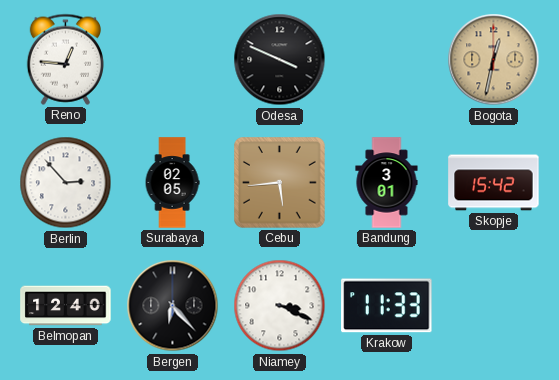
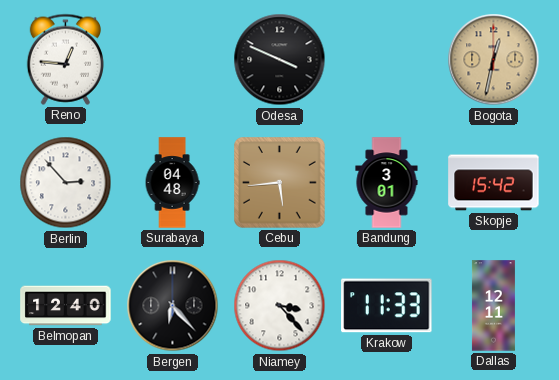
Surabaya: 02:05 -> 04:48
Niamey: 3:19 -> 3:23
Dallas: none -> 12:11
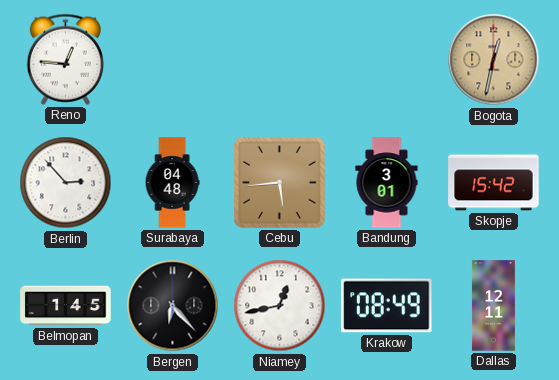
Odesa: 3:49 -> none
Belmopan: 12:40 -> 1:45
Niamey: 3:23 -> 12:43
Krakow: 11:33 -> 08:49
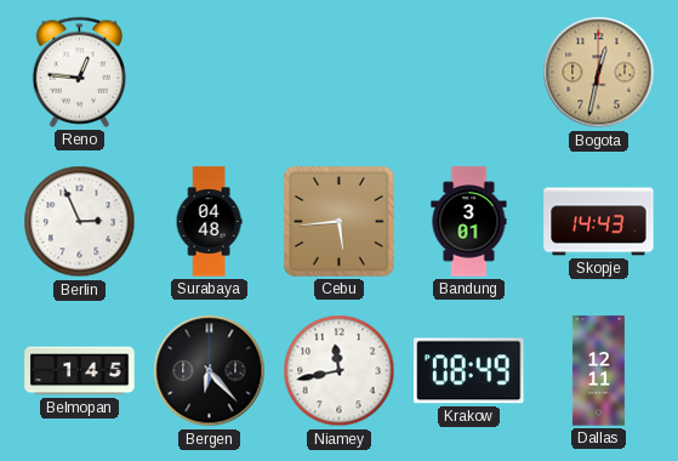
Berlin: 2:53 -> 2:56
Skopje: 15:42 -> 14:43
Niamey: 12:43 -> 11:43
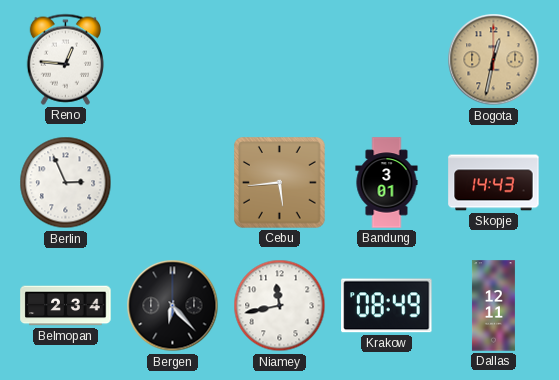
Surabaya: 04:48 -> none
Belmopan: 1:45 -> 2:34
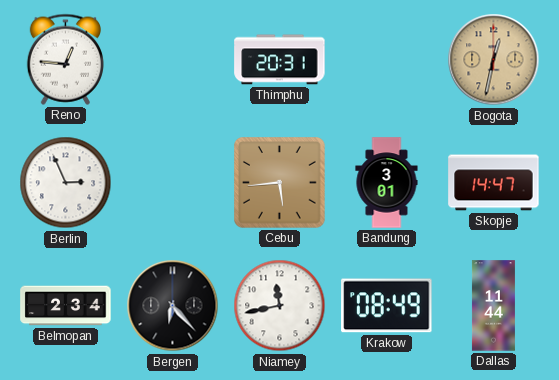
Thimphu: none -> 20:31
Skopje: 14:43 -> 14:47
Dallas: 12:11 -> 11:44
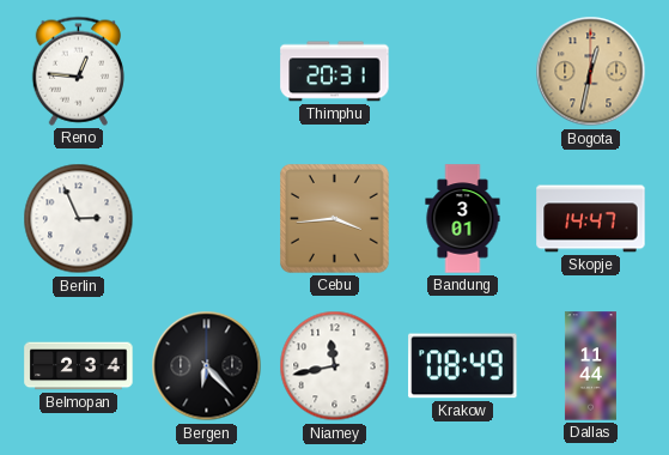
Cebu: 5:44 -> 3:44
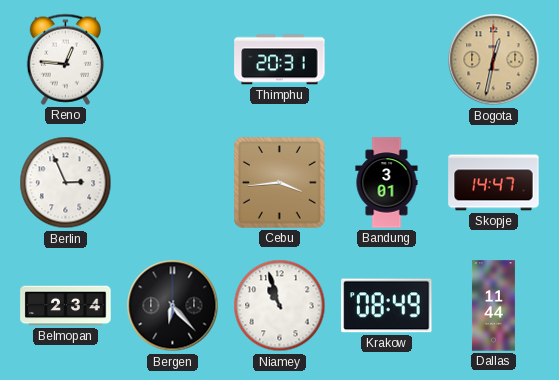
Niamey: 11:43 -> 10:57
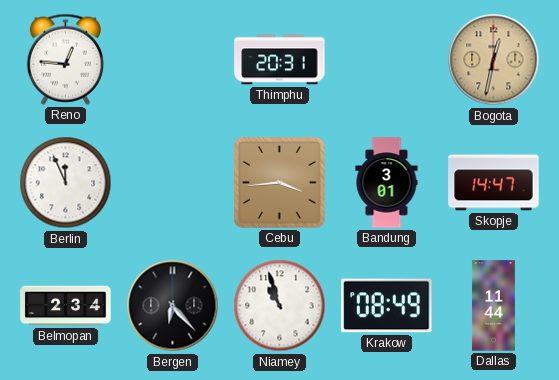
Berlin: 2:56 -> 11:56
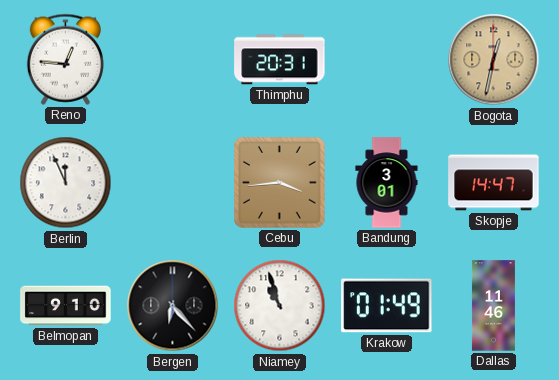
Belmopan: 2:34 -> 9:10
Krakow: 08:49 -> 01:49
Dallas: 11:44 -> 11:46
